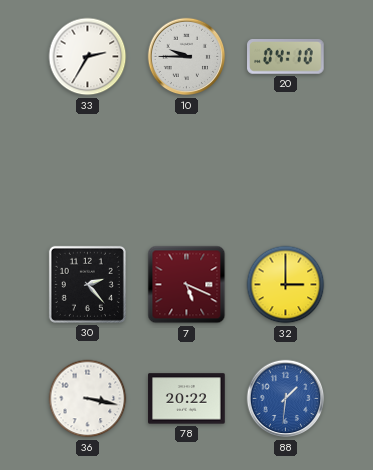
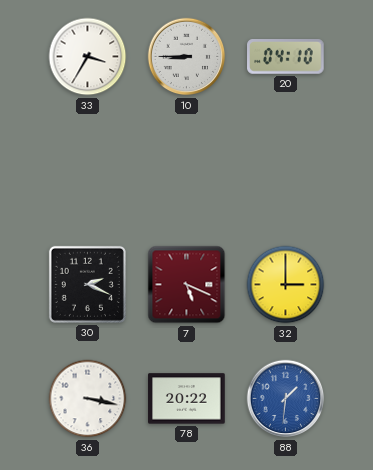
33: 2:35 -> 3:35
10: 9:45 -> 8:45
30: 2:23 -> 2:19
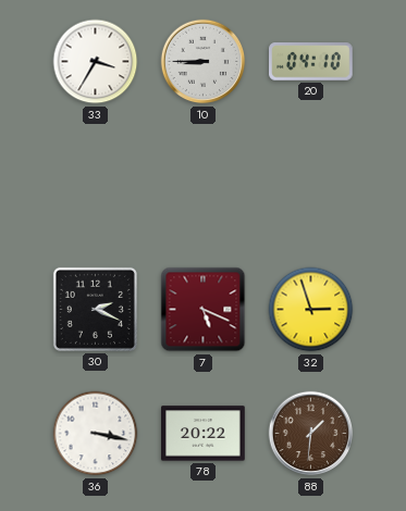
32: 3:00 -> 2:57
88 dial: blue -> brown
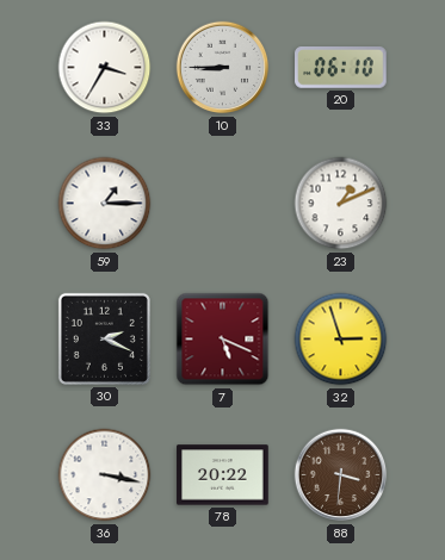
20: 04:10 -> 06:10
59: none -> 1:15
23: none -> 1:11
88: 1:31 -> 3:31
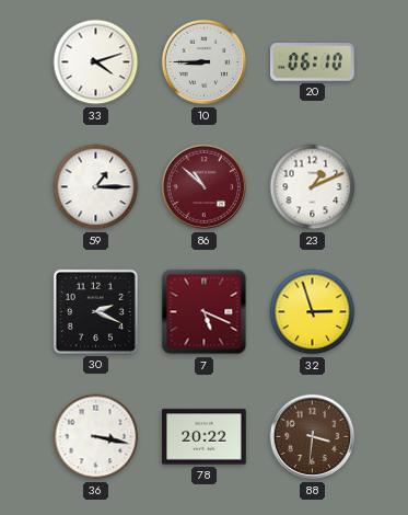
33: 3:35 -> 4:12
86: none -> 10:52
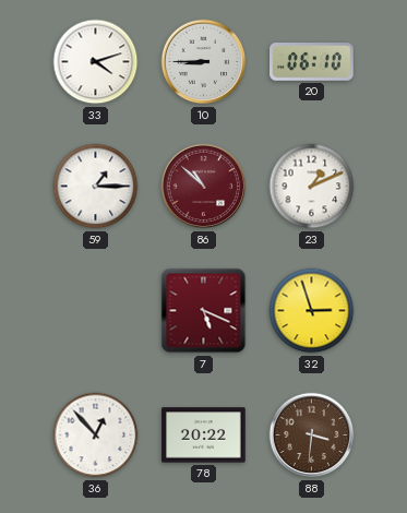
30: 2:19 -> none
36: 3:17 -> 12:53
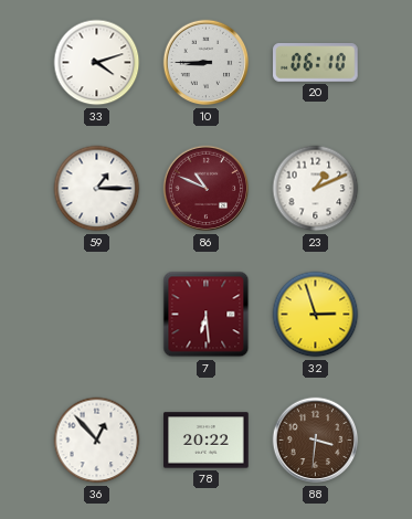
86: 10:52 -> 10:49
7: 5:19 -> 6:29
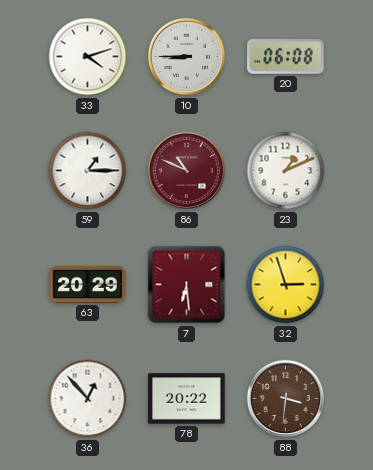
20: 06:10 -> 06:08
63: none -> 20:29
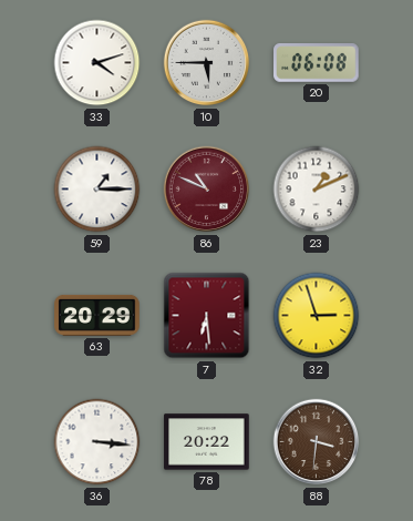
10: 8:45 -> 5:45
36: 12:53 -> 3:16
